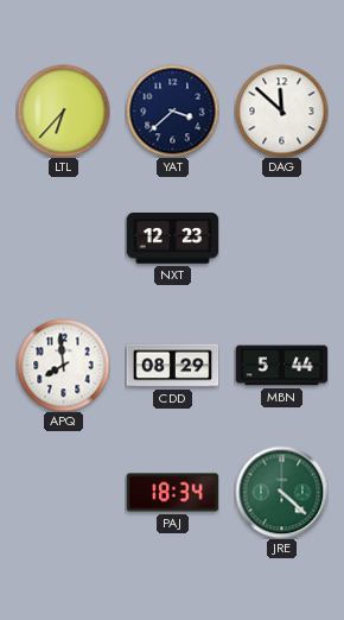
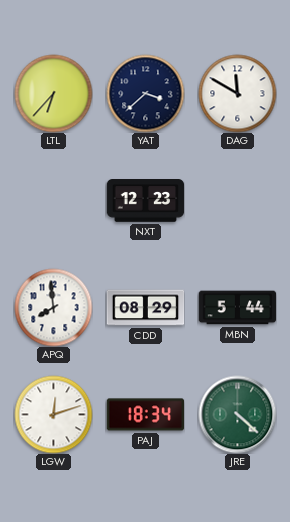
DAG: 11:52 -> 11:50
LGW: none -> 12:12
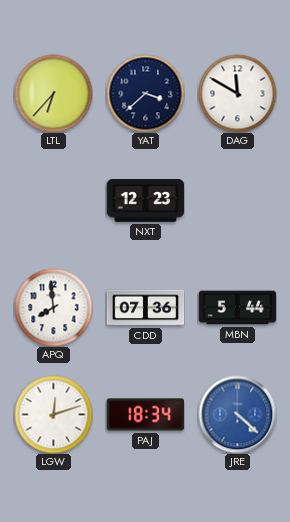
CDD: 08:29 -> 07:36
JRE dial: green -> blue
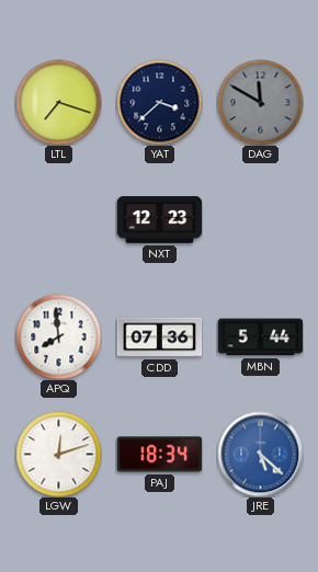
LTL: 6:37 -> 7:18
DAG dial: white -> grey
JRE: 4:22 -> 5:22
